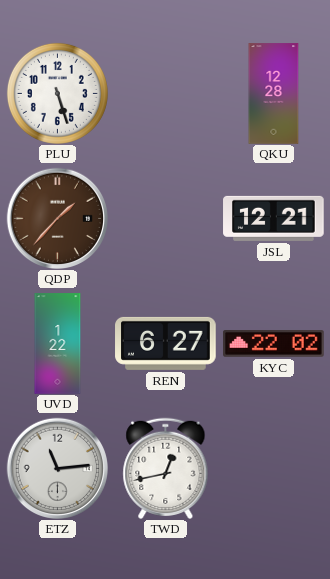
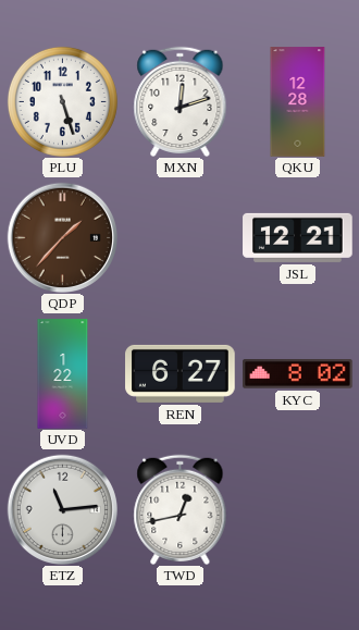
MXN: none -> 12:12
KYC: 22:02 -> 8:02
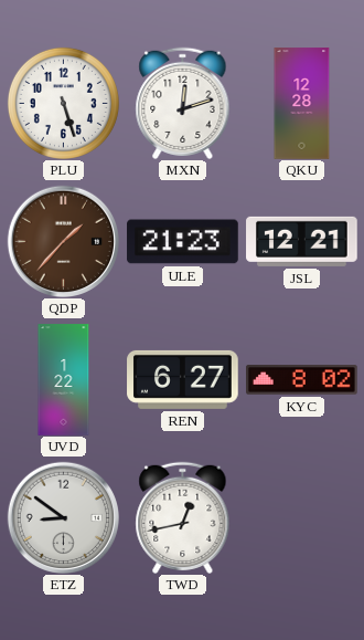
ULE: none -> 21:23
ETZ: 11:14 -> 8:51
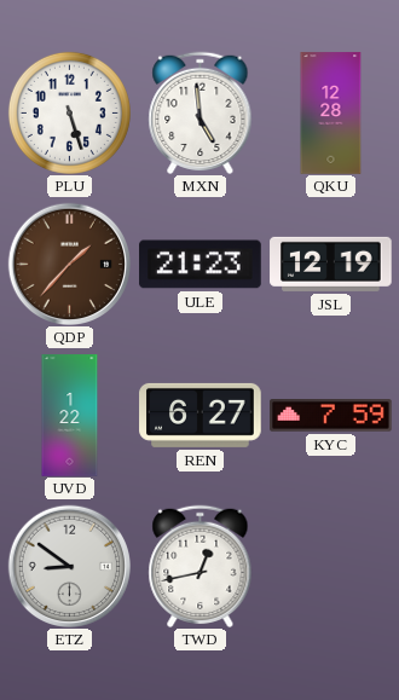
MXN: 12:12 -> 4:59
JSL: 12:21 -> 12:19
KYC: 8:02 -> 7:59
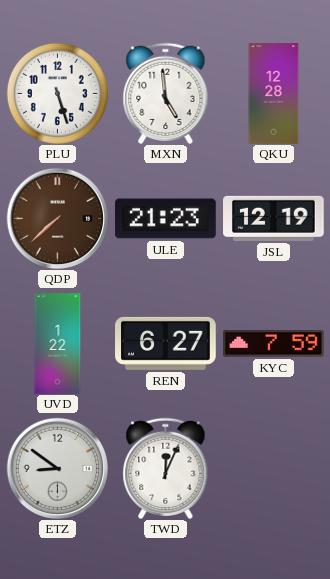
QDP: 1:37 -> 7:38
TWD: 12:43 -> 12:04
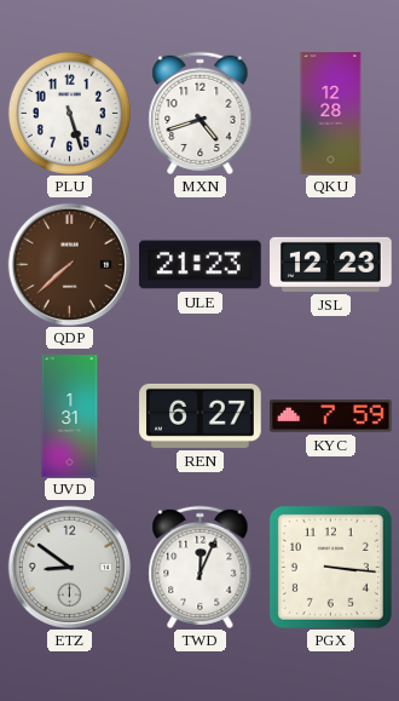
MXN: 4:59 -> 4:42
JSL: 12:19 -> 12:23
UVD: 1:22 -> 1:31
PGX: none -> 3:16
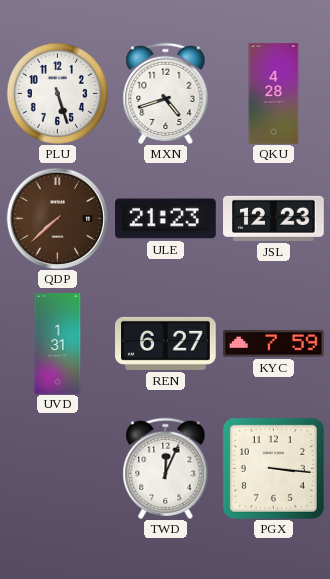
QKU: 12:28 -> 4:28
ETZ: 8:51 -> none
